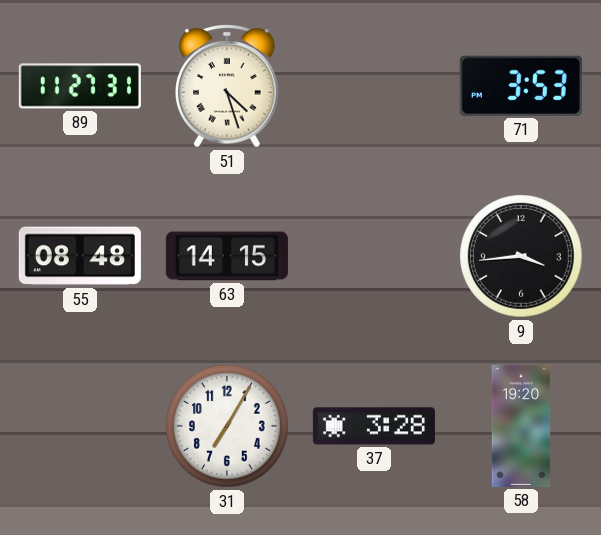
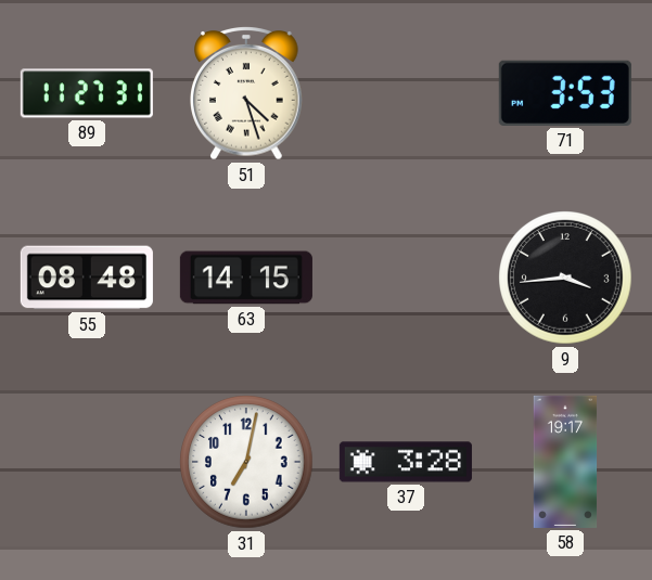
31: 7:05 -> 7:02
58: 19:20 -> 19:17
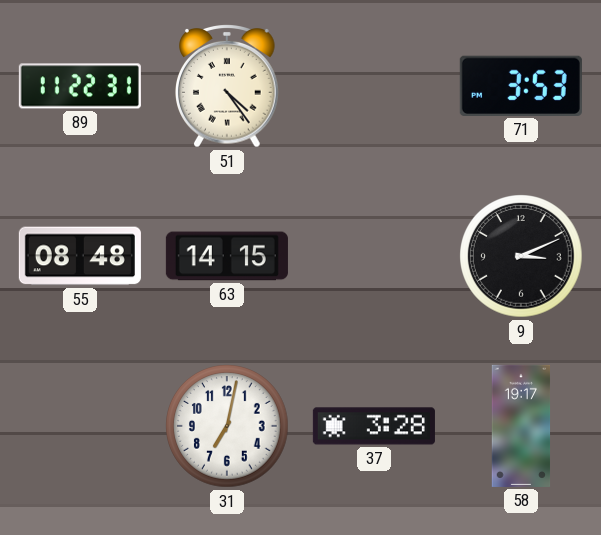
89: 11:27 -> 11:22
51: 4:27 -> 4:24
9: 3:44 -> 3:11
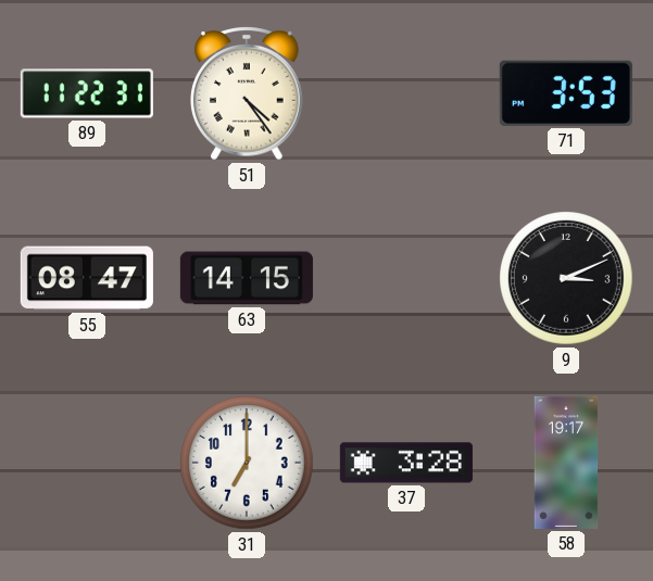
55: 08:48 -> 08:47
31: 7:02 -> 7:00
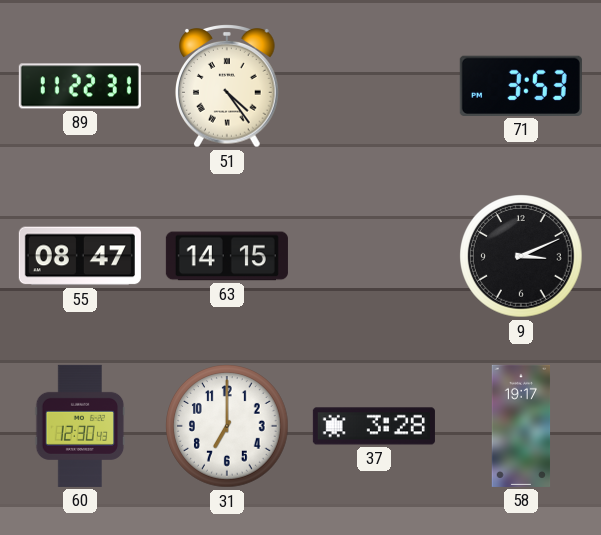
60: none -> 12:30
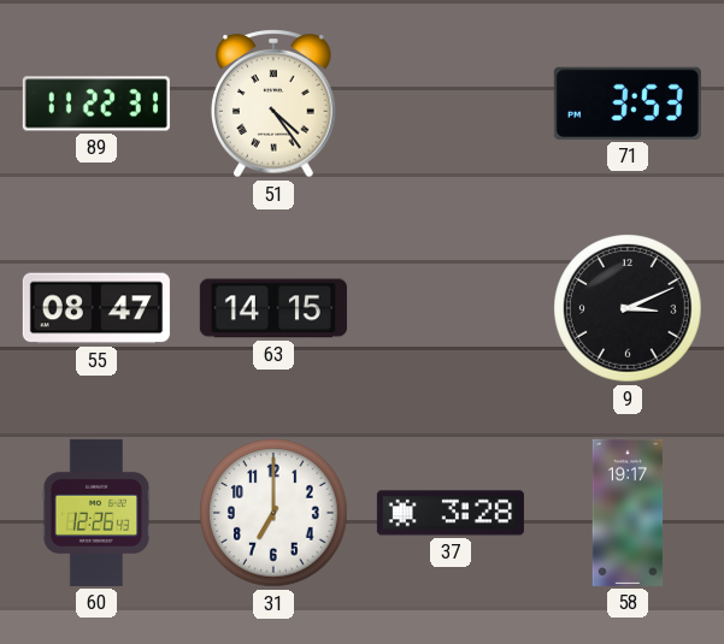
60: 12:30 -> 12:26
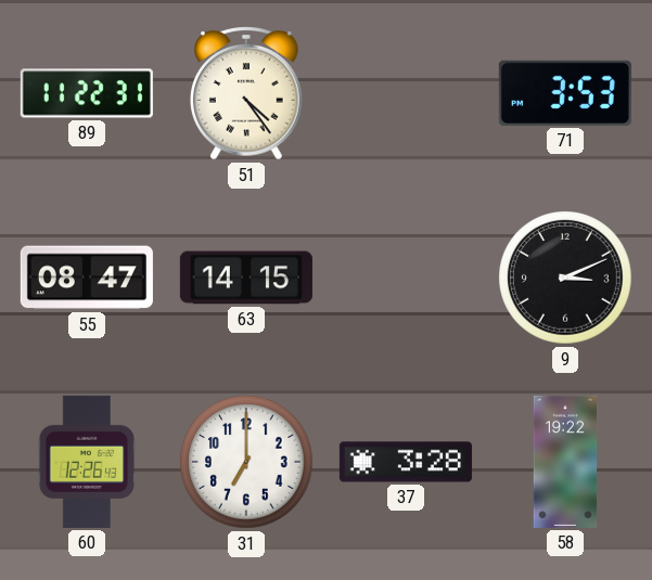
58: 19:17 -> 19:22
